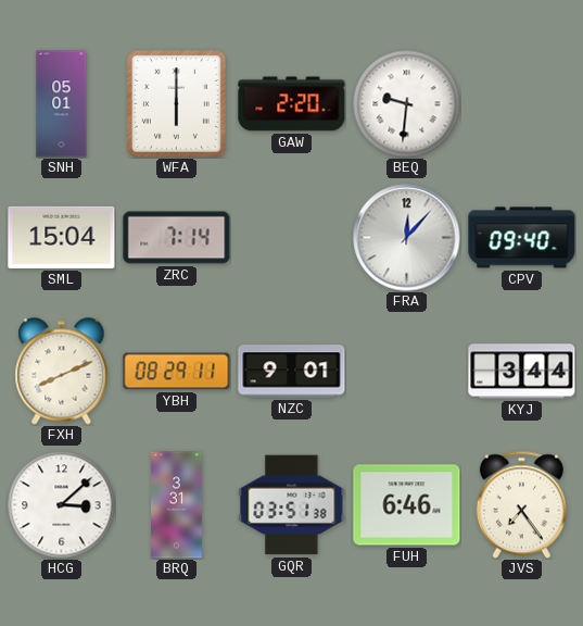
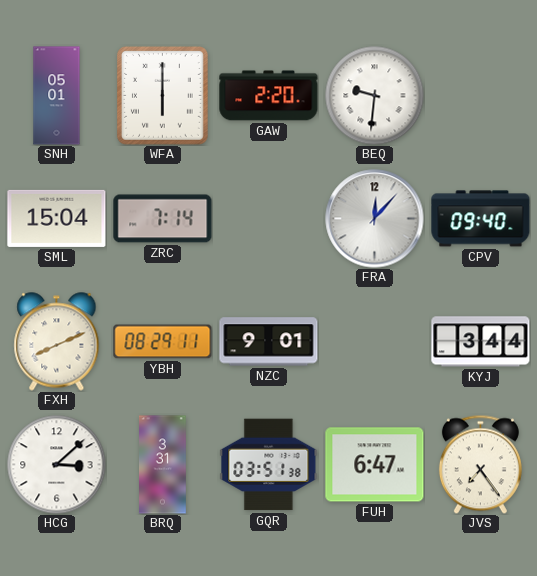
FUH: 6:46 -> 6:47
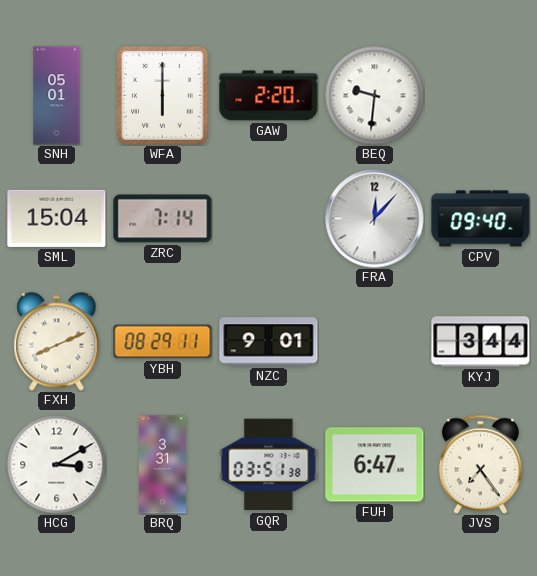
HCG: 3:08 -> 3:10
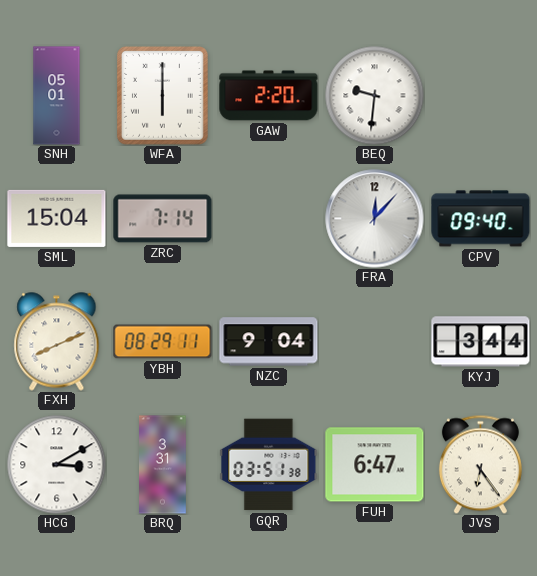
NZC: 9:01 -> 9:04
JVS: 7:24 -> 6:24
